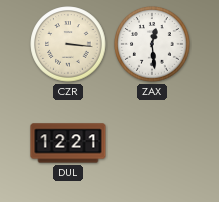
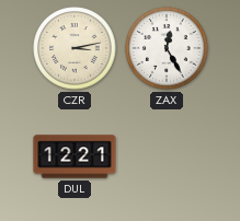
CZR: 3:16 -> 3:13
ZAX: 12:29 -> 12:25
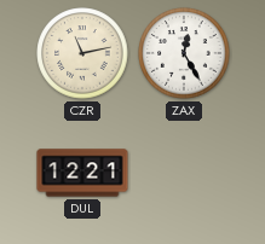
CZR: 3:13 -> 11:13
